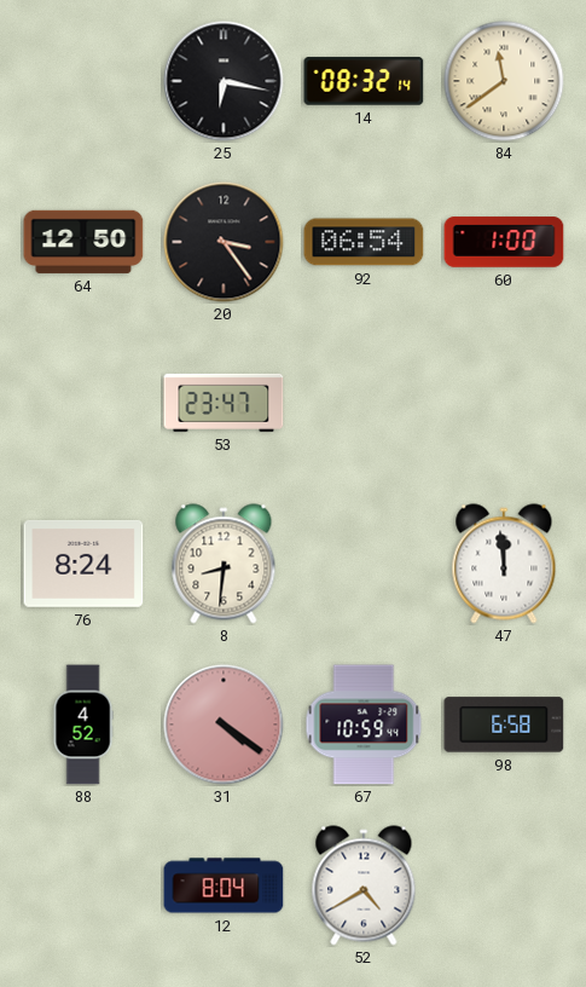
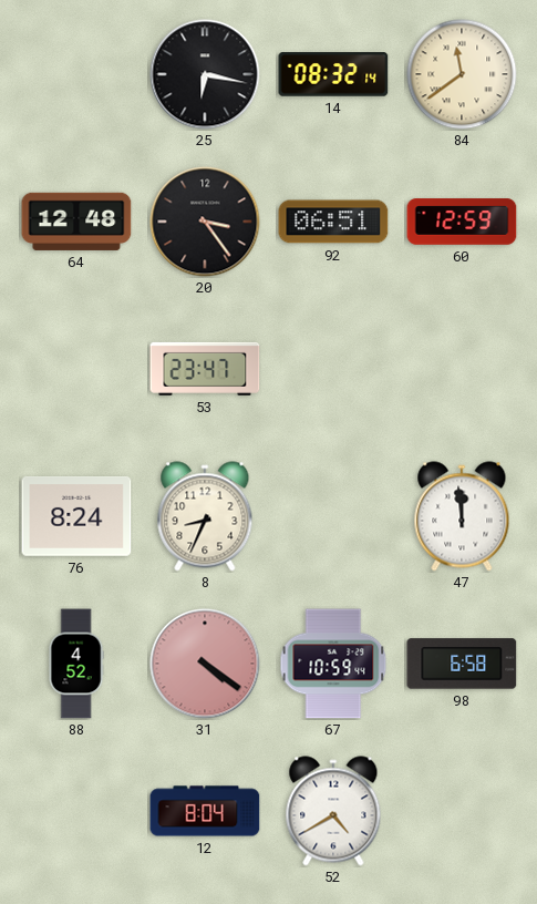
64: 12:50 -> 12:48
92: 06:54 -> 06:51
60: 1:00 -> 12:59
8: 8:31 -> 8:34
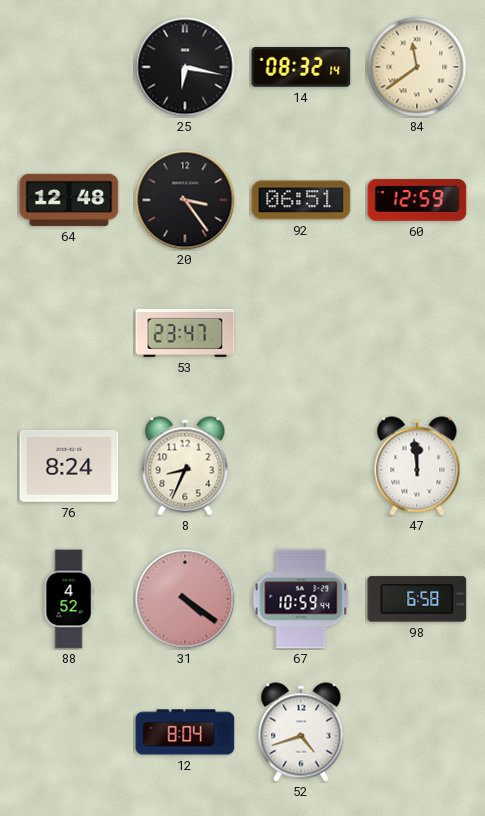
52: 4:40 -> 4:42
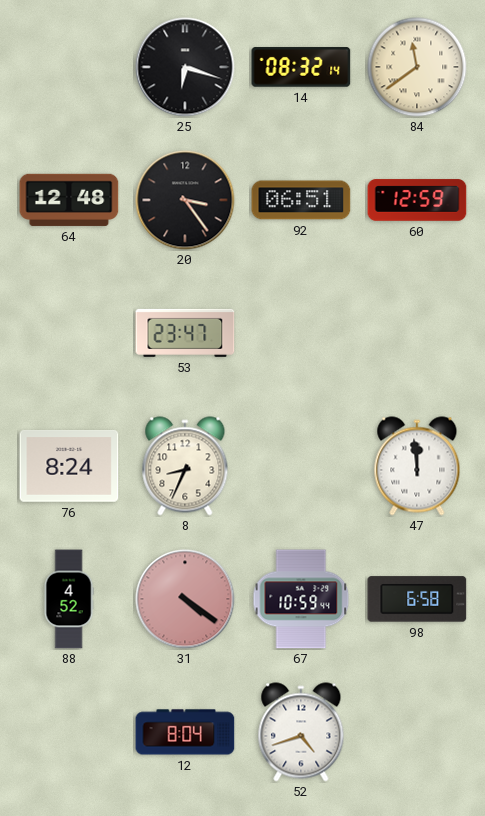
25: 6:17 -> 6:18
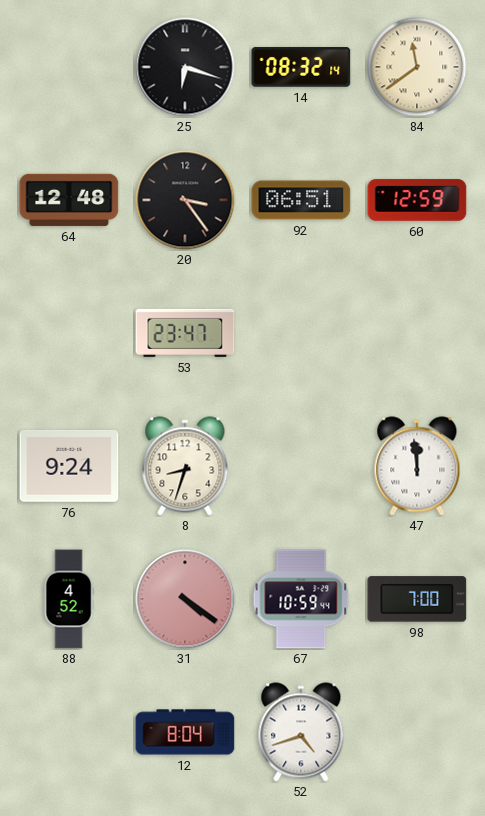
76: 8:24 -> 9:24
8: 8:34 -> 8:33
98: 6:58 -> 7:00
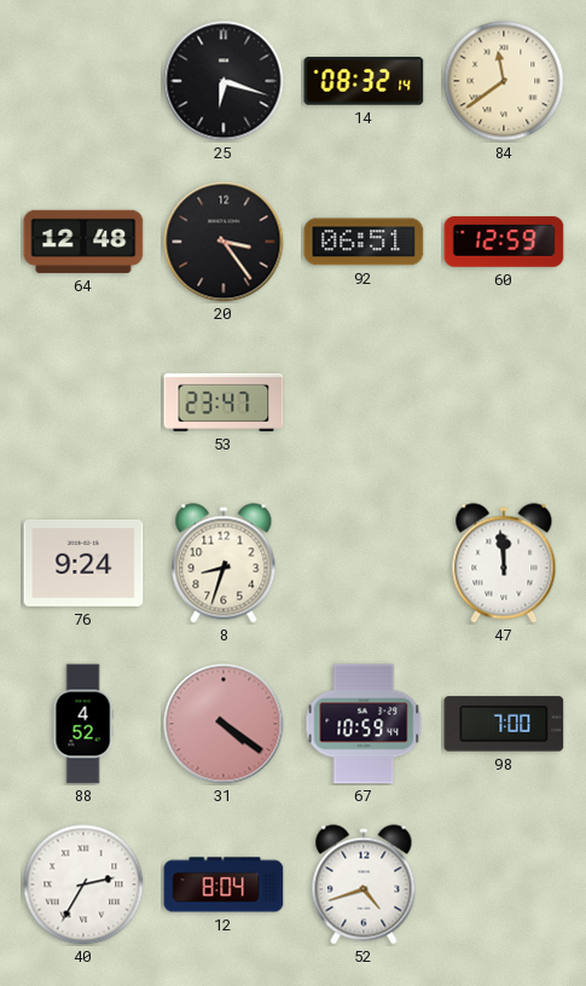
40: none -> 2:35
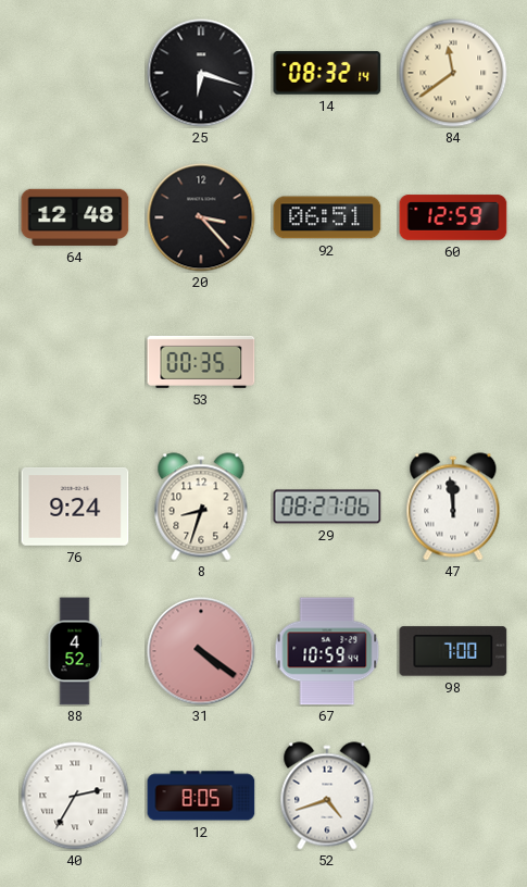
20: 3:24 -> 3:23
53: 23:47 -> 00:35
29: none -> 08:27
12: 8:04 -> 8:05
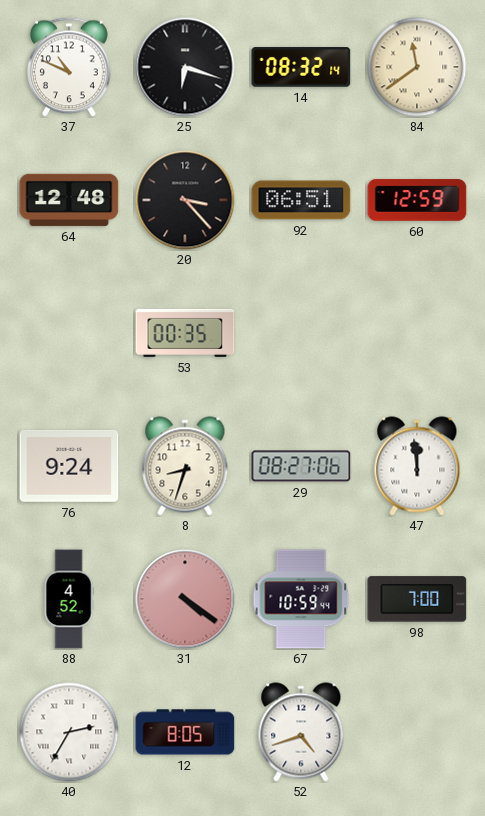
37: none -> 10:49
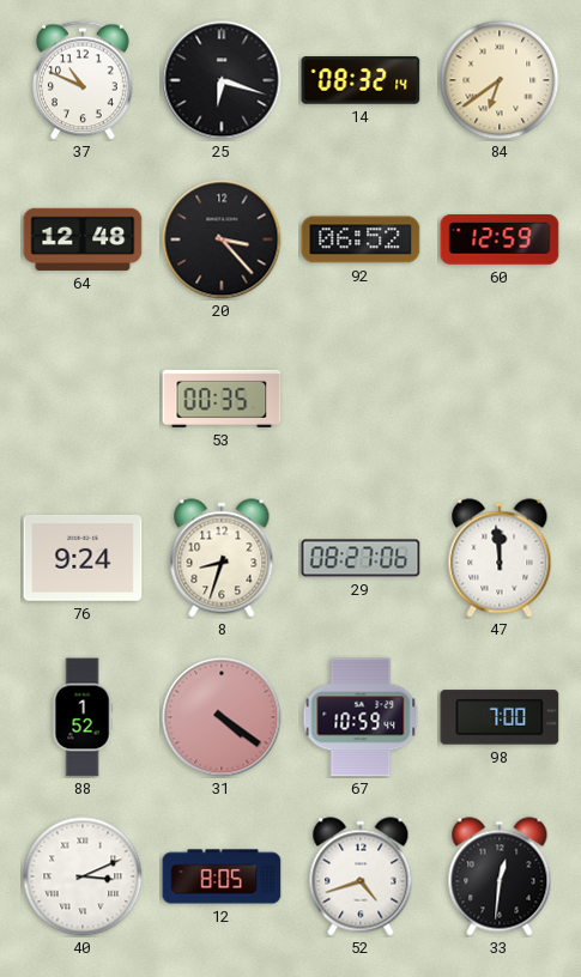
84: 11:39 -> 6:39
92: 06:51 -> 06:52
88: 4:52 -> 1:52
40: 2:35 -> 3:11
33: none -> 12:31
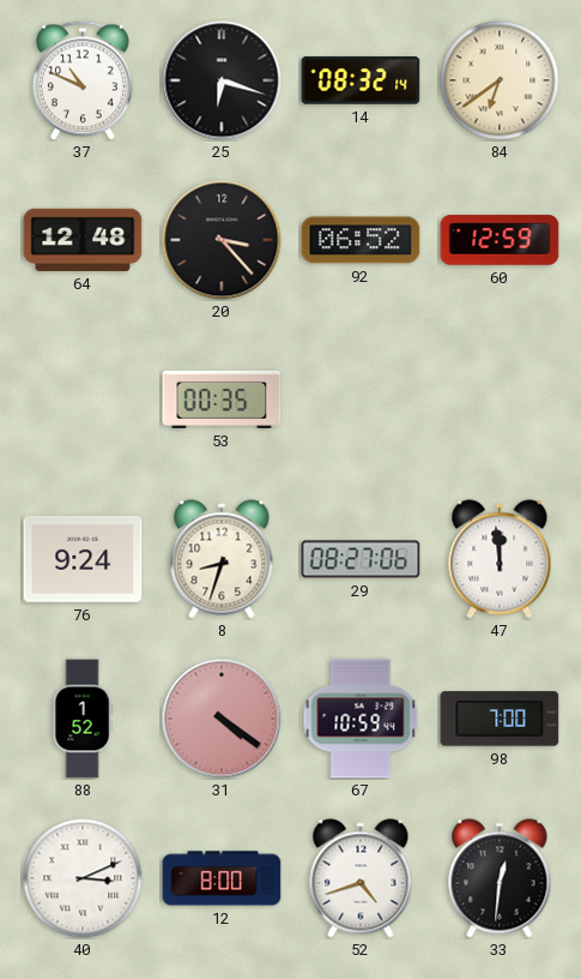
12: 8:05 -> 8:00
